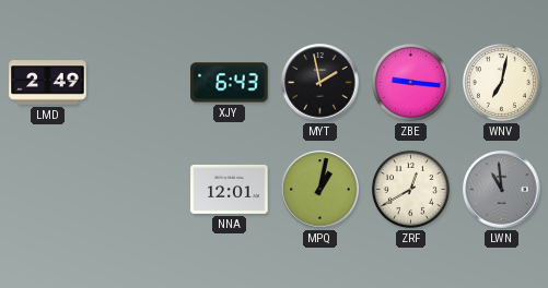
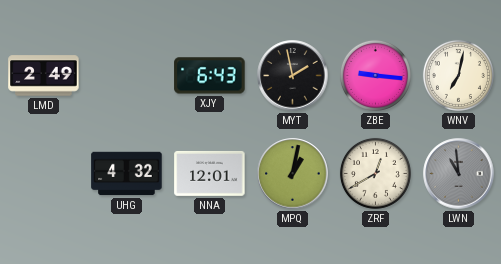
UHG: none -> 4:32
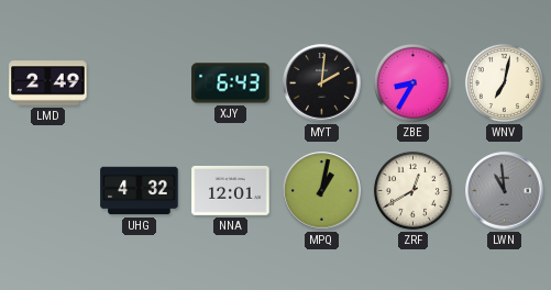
MYT: 1:58 -> 2:01
ZBE: 9:16 -> 8:35
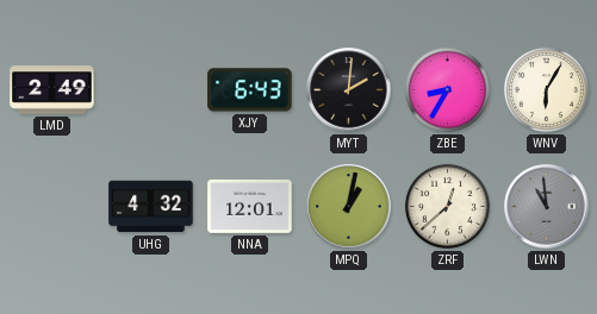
WNV: 7:02 -> 6:05
ZRF: 12:40 -> 12:38
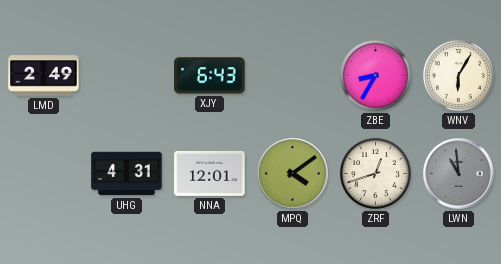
MYT: 2:01 -> none
UHG: 4:32 -> 4:31
MPQ: 1:02 -> 4:09
ZRF: 12:38 -> 12:42
